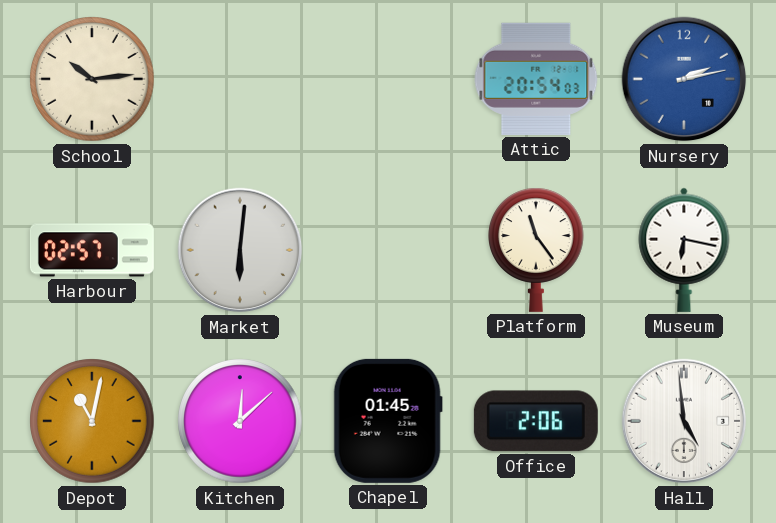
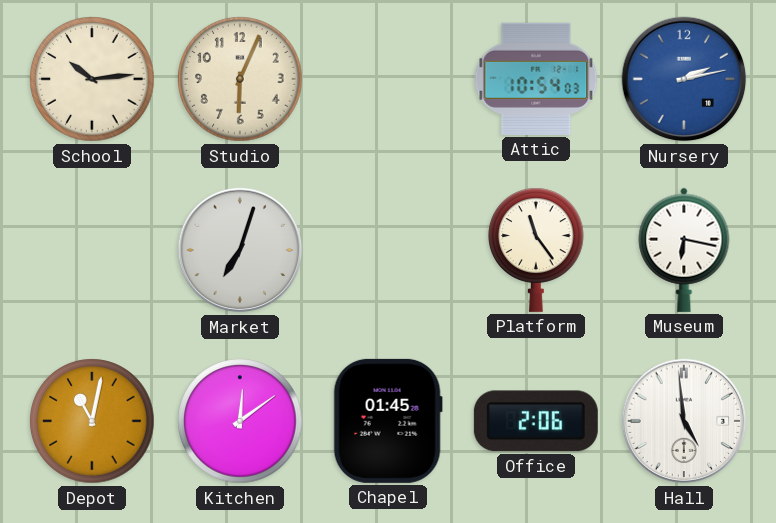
Studio: none -> 6:04
Attic: 20:54 -> 10:54
Harbour: 02:57 -> none
Market: 6:01 -> 7:03
Kitchen: 12:08 -> 12:09
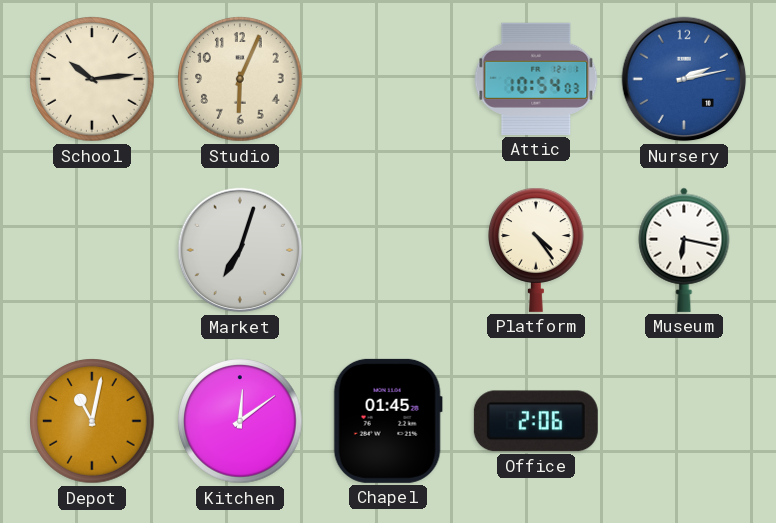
Platform: 11:24 -> 4:24
Hall: 4:59 -> none
